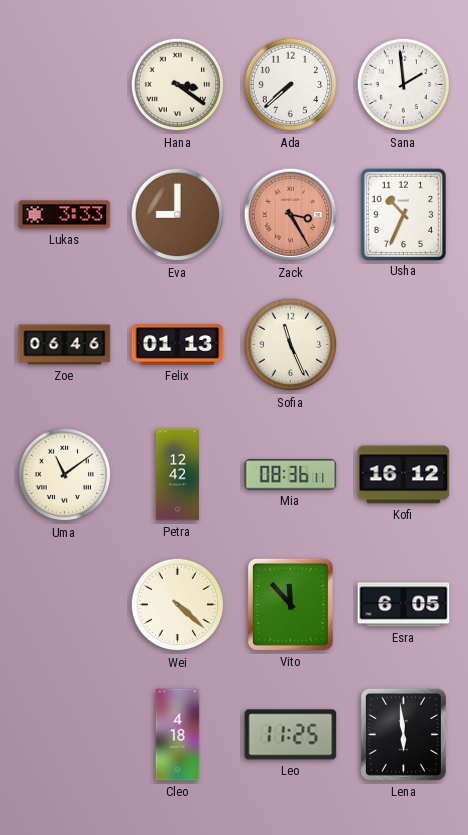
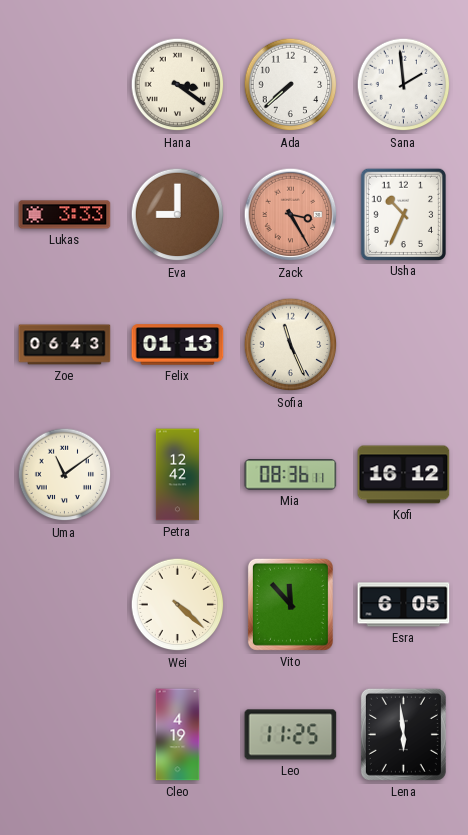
Zoe: 06:46 -> 06:43
Cleo: 4:18 -> 4:19
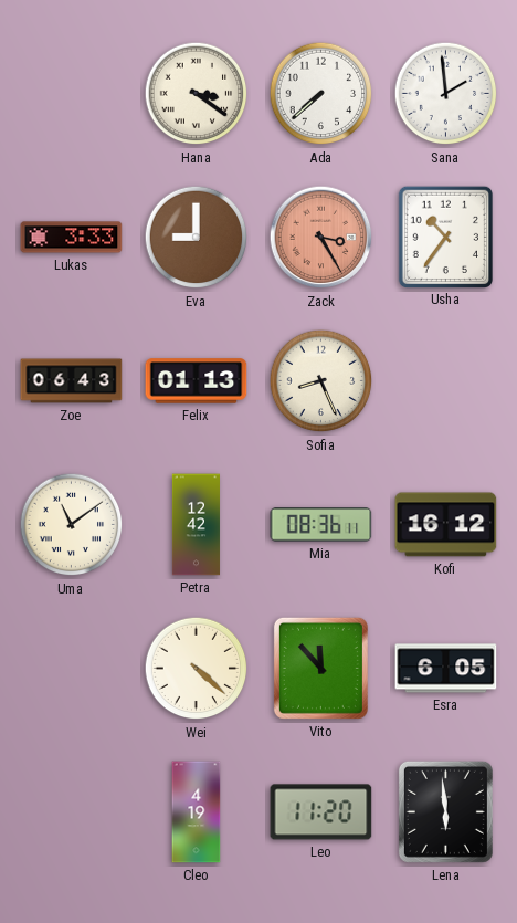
Usha: 10:34 -> 10:36
Sofia: 11:26 -> 8:26
Leo: 11:25 -> 11:20
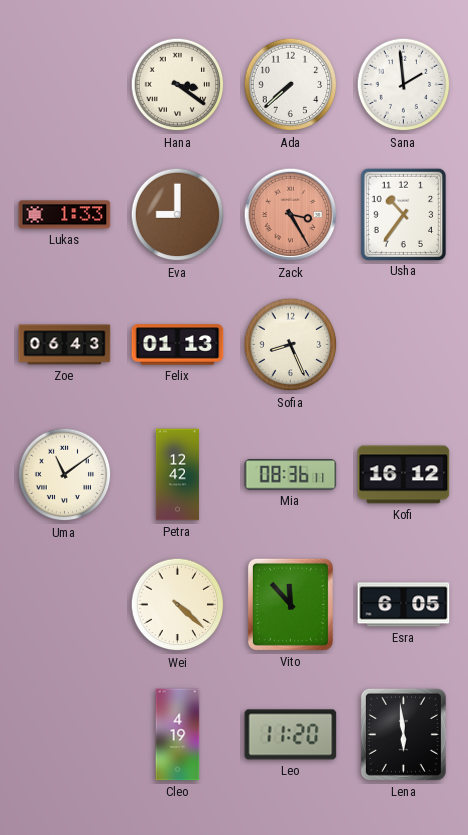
Lukas: 3:33 -> 1:33
